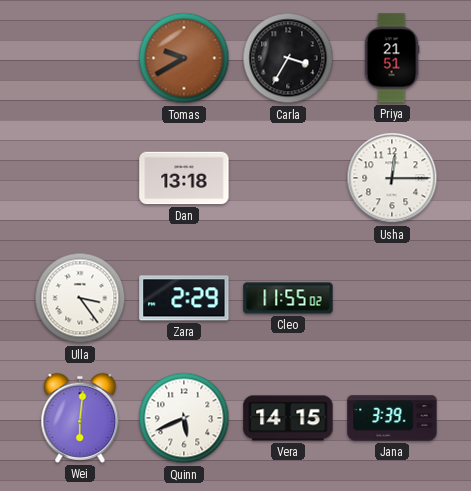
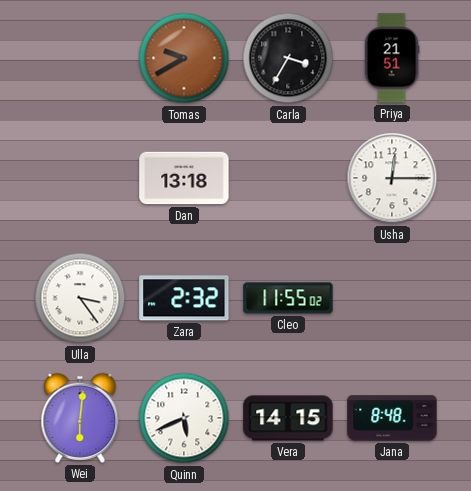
Zara: 2:29 -> 2:32
Jana: 3:39 -> 8:48
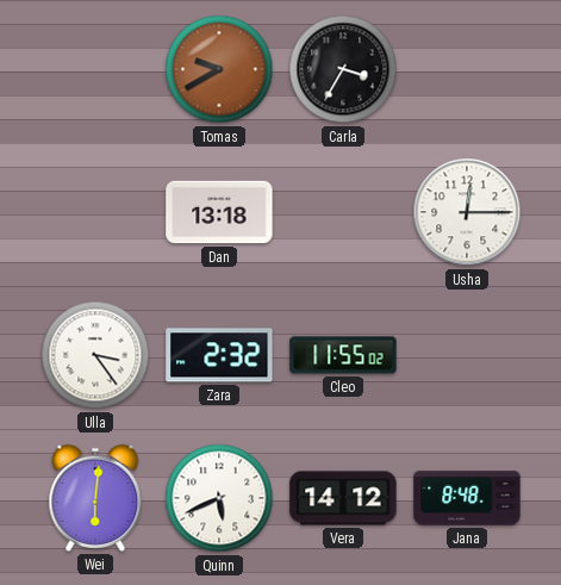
Priya: 21:51 -> none
Vera: 14:15 -> 14:12
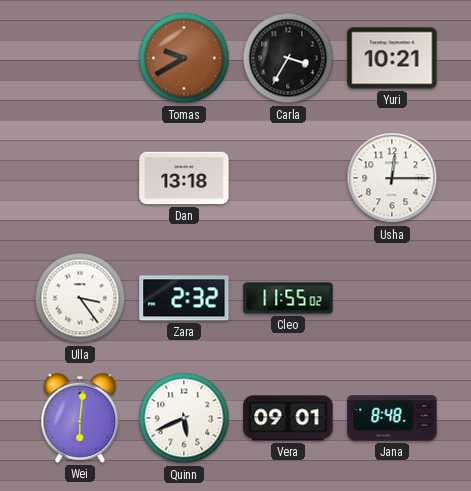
Yuri: none -> 10:21
Vera: 14:12 -> 09:01
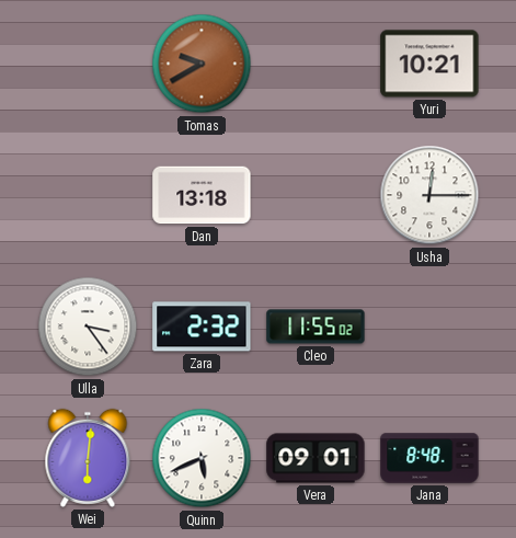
Carla: 3:35 -> none
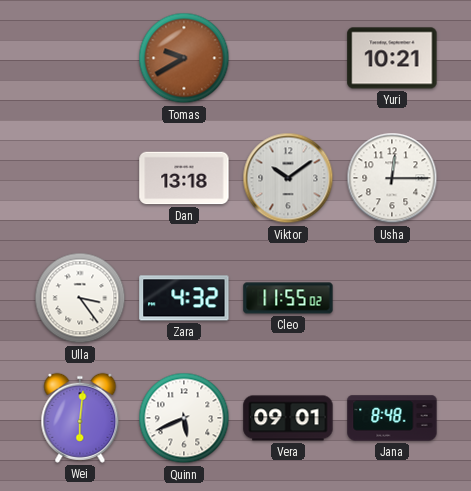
Viktor: none -> 10:09
Zara: 2:32 -> 4:32
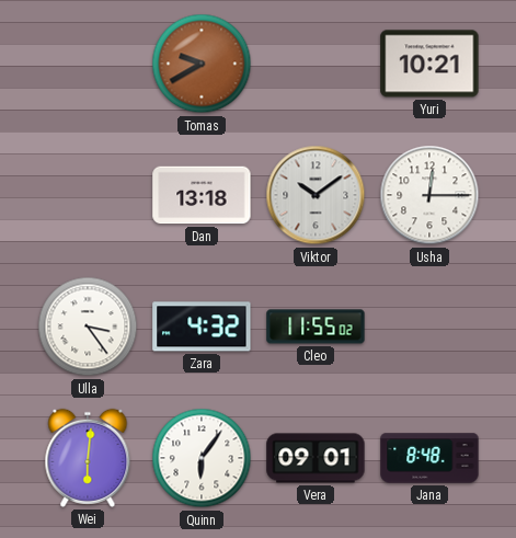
Quinn: 5:41 -> 6:06
